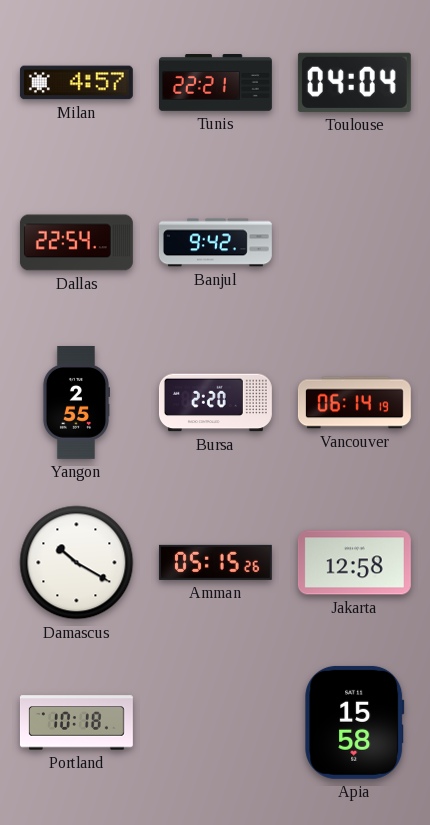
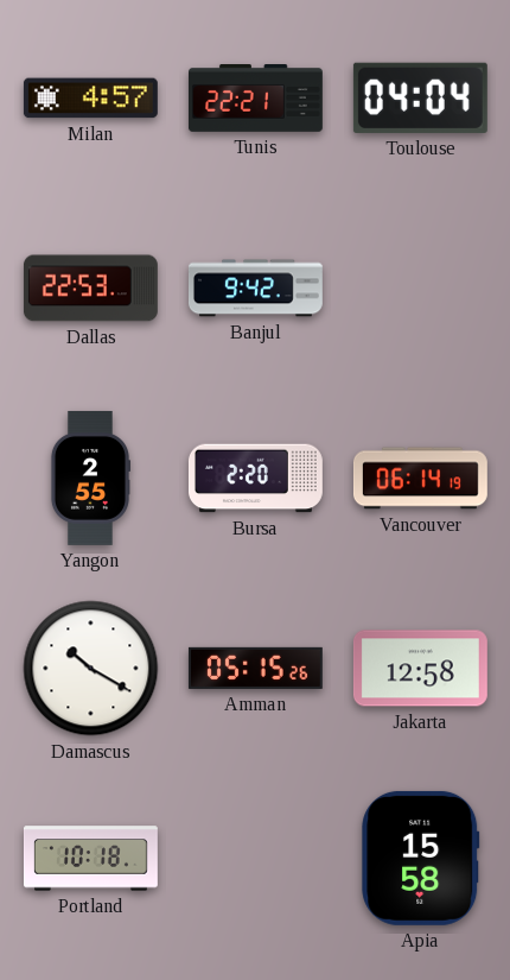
Dallas: 22:54 -> 22:53
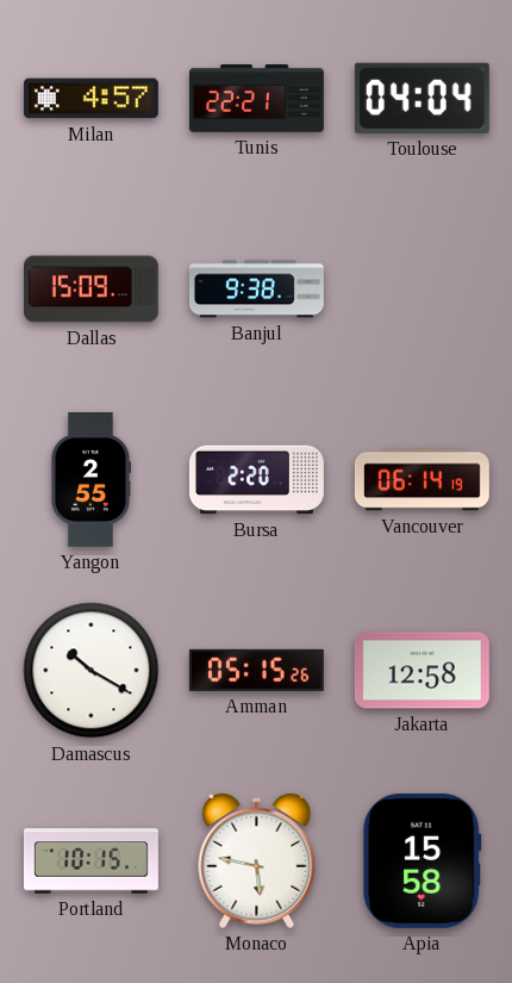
Dallas: 22:53 -> 15:09
Banjul: 9:42 -> 9:38
Portland: 10:18 -> 10:15
Monaco: none -> 5:47
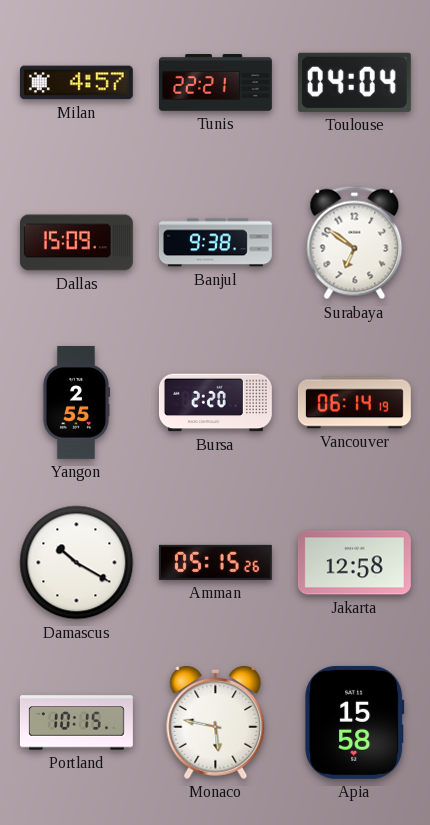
Surabaya: none -> 6:51
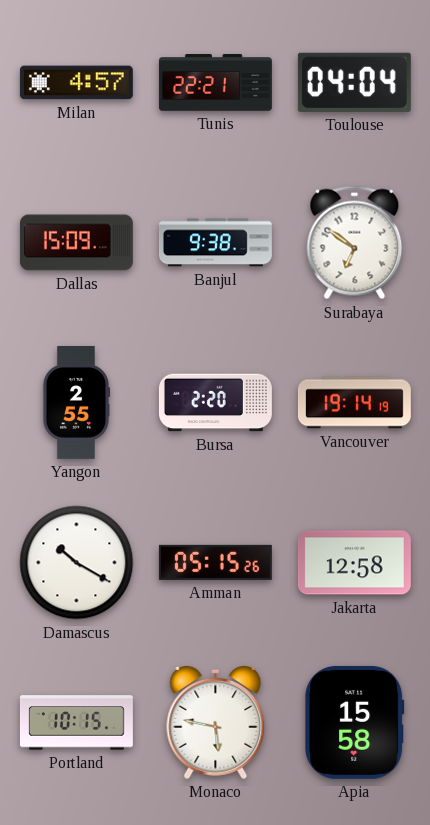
Vancouver: 06:14 -> 19:14
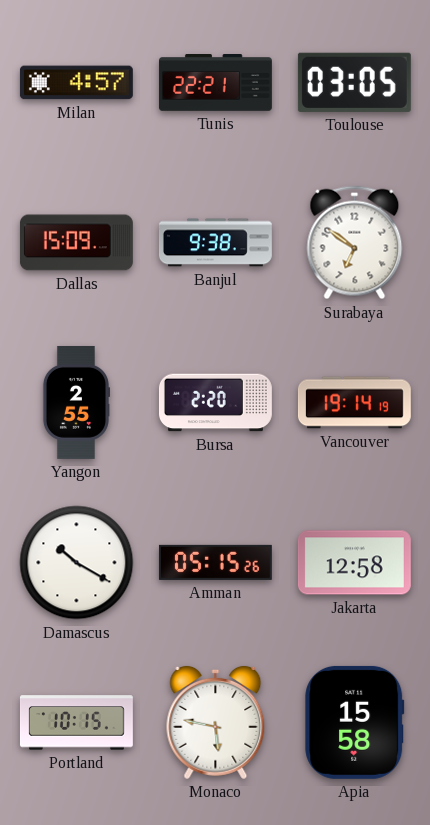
Toulouse: 04:04 -> 03:05
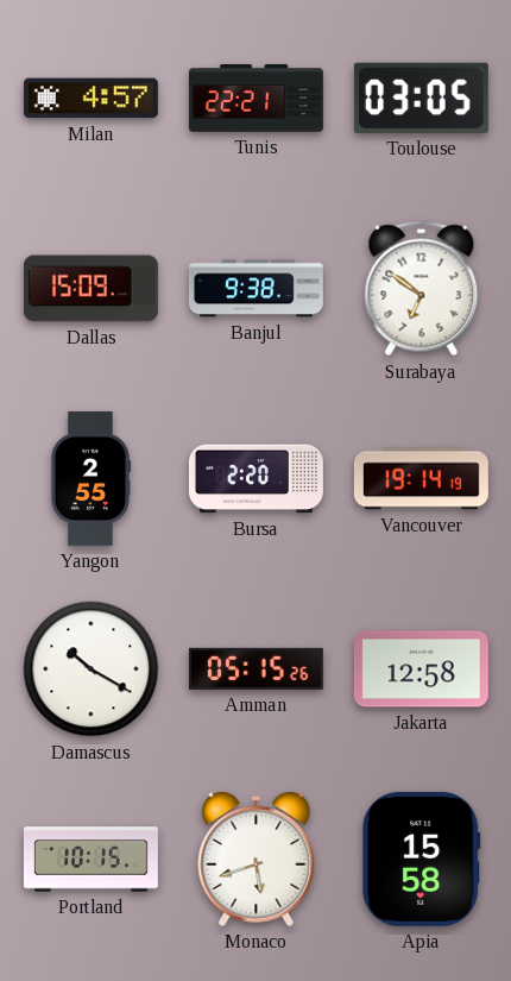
Monaco: 5:47 -> 5:42
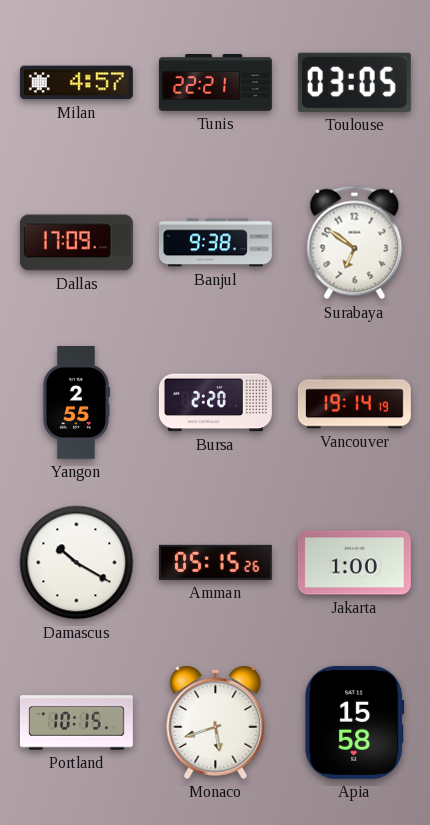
Dallas: 15:09 -> 17:09
Jakarta: 12:58 -> 1:00
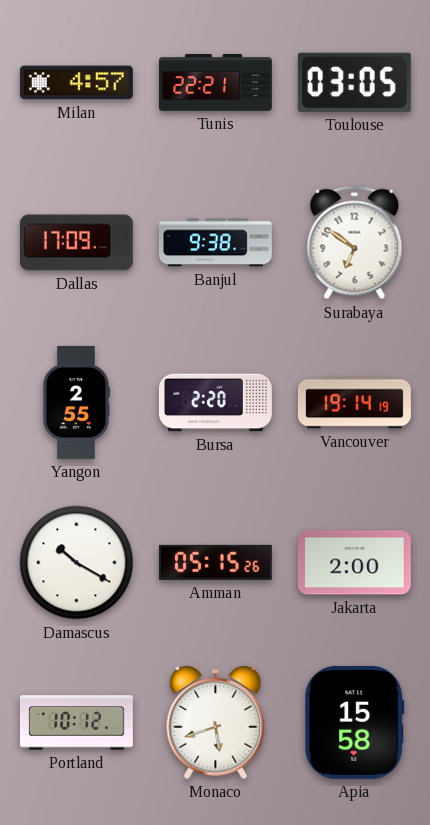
Jakarta: 1:00 -> 2:00
Portland: 10:15 -> 10:12
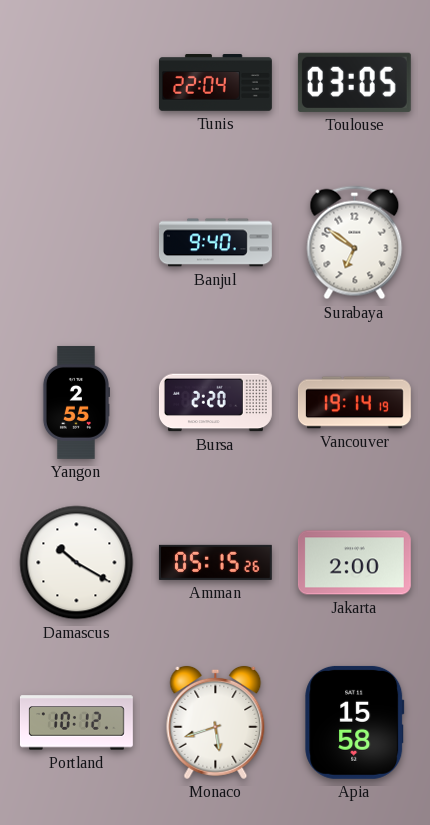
Milan: 4:57 -> none
Tunis: 22:21 -> 22:04
Dallas: 17:09 -> none
Banjul: 9:38 -> 9:40
